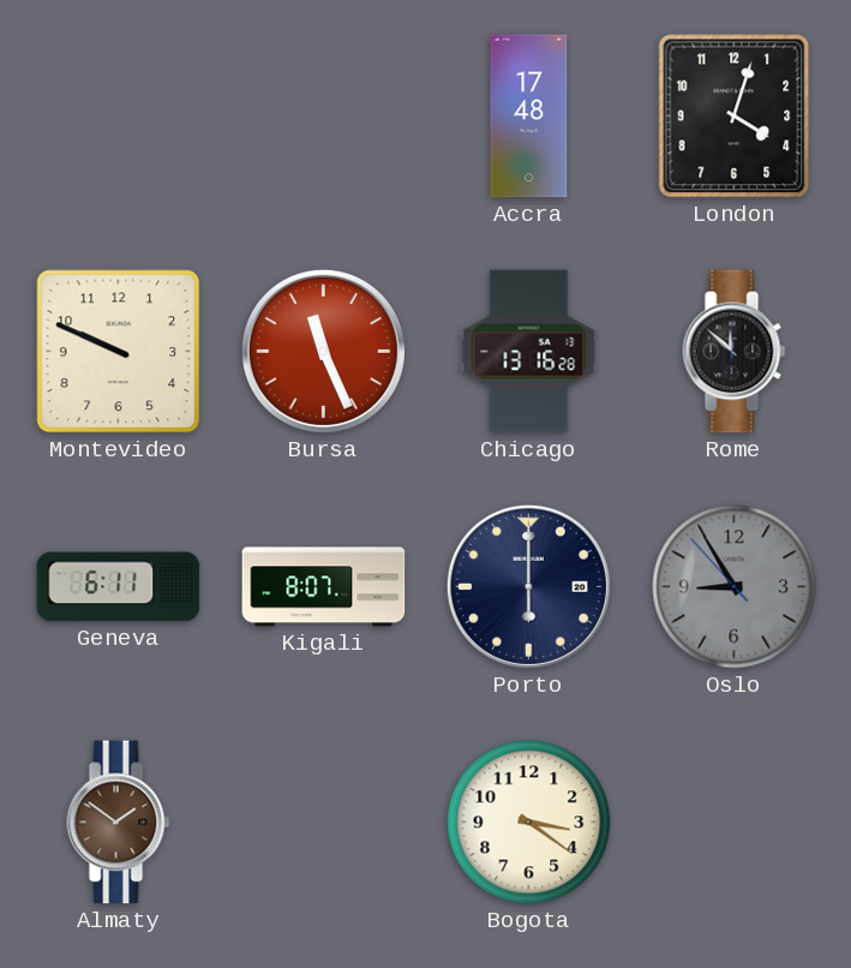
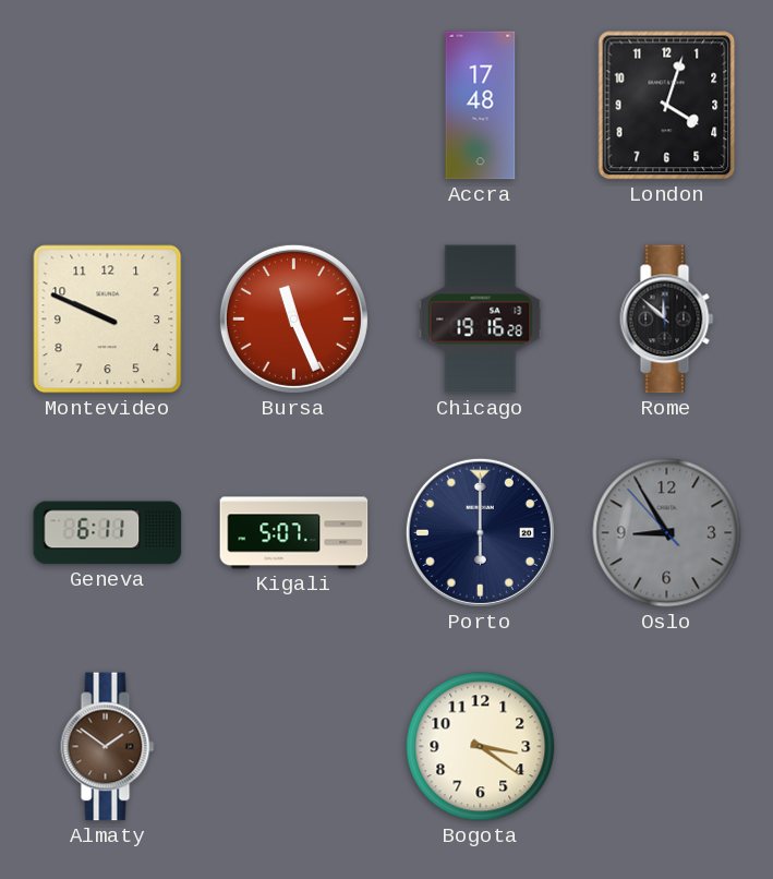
Chicago: 13:16 -> 19:16
Kigali: 8:07 -> 5:07
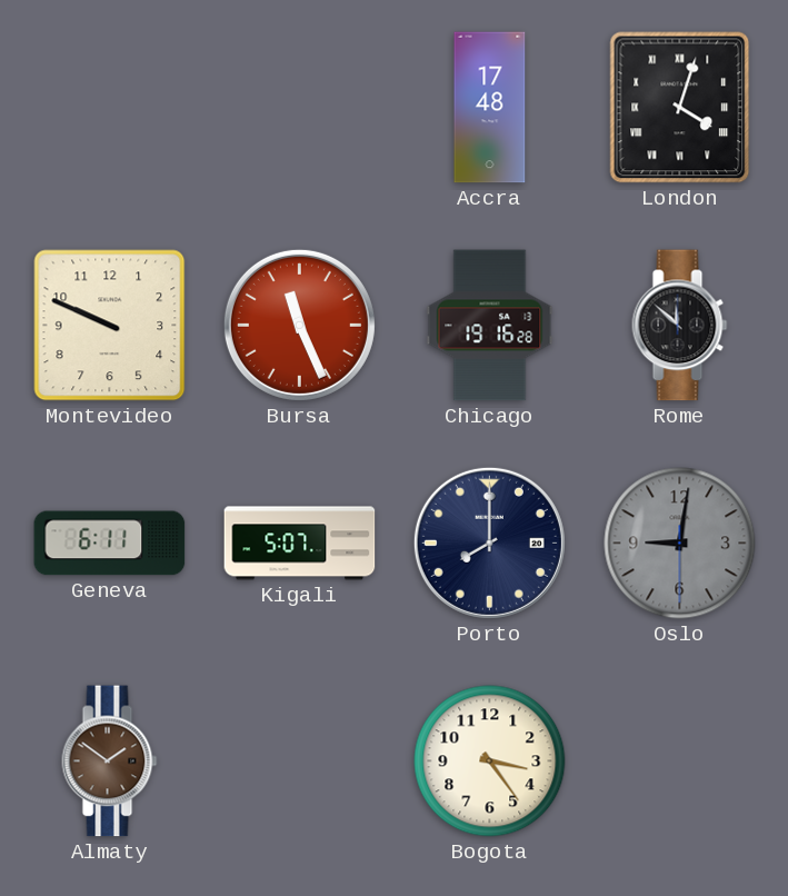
London numerals: Arabic -> Roman
Porto: 6:00 -> 8:00
Oslo: 8:54 -> 9:01
Bogota: 3:21 -> 3:24
